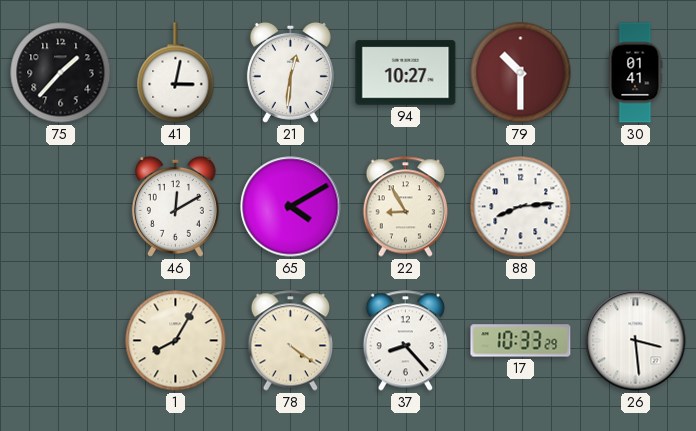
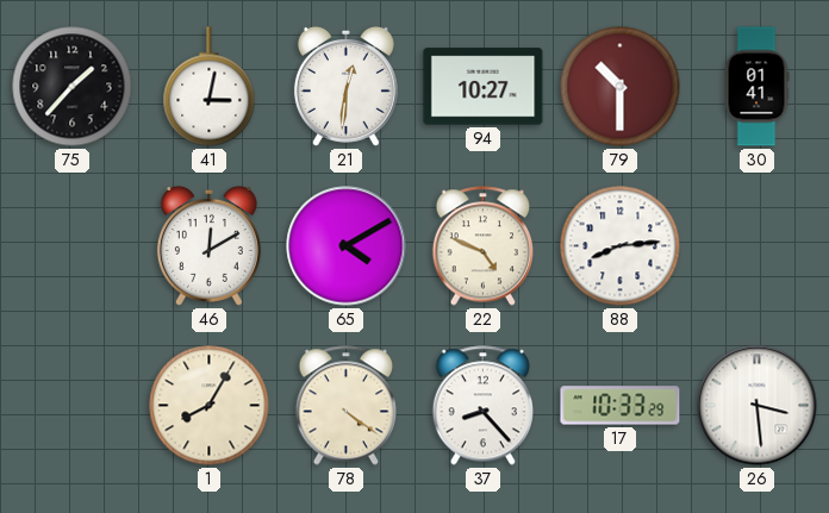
22: 8:55 -> 4:49
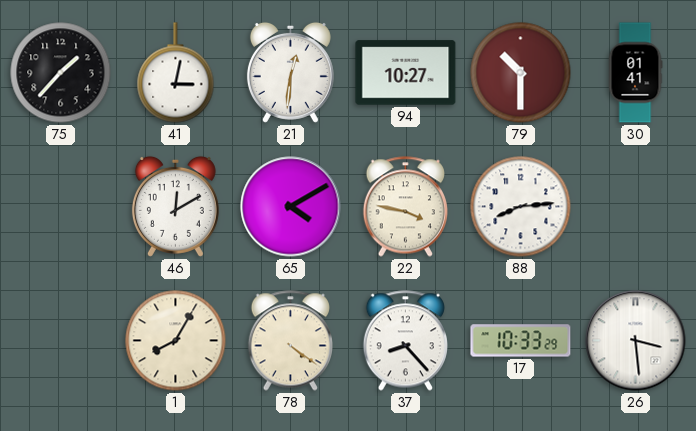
22: 4:49 -> 3:47
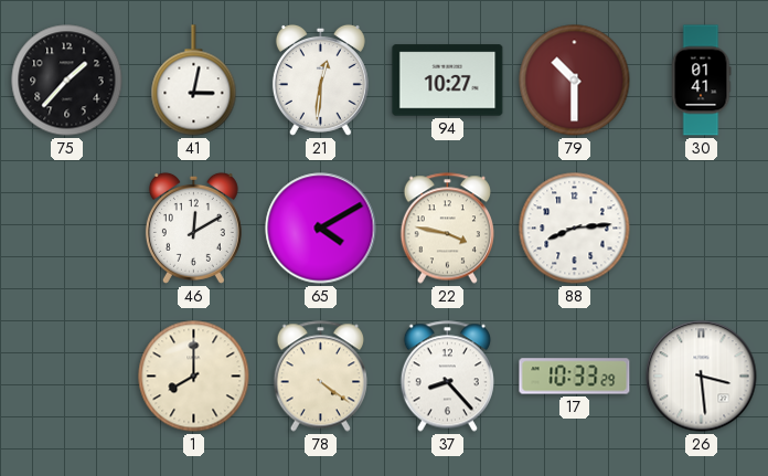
1: 8:05 -> 8:00
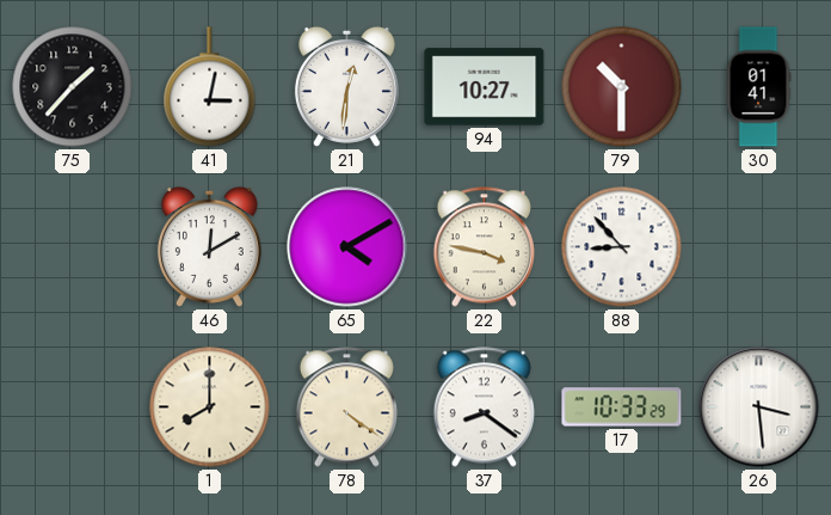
88: 8:14 -> 8:53
37: 8:23 -> 8:21
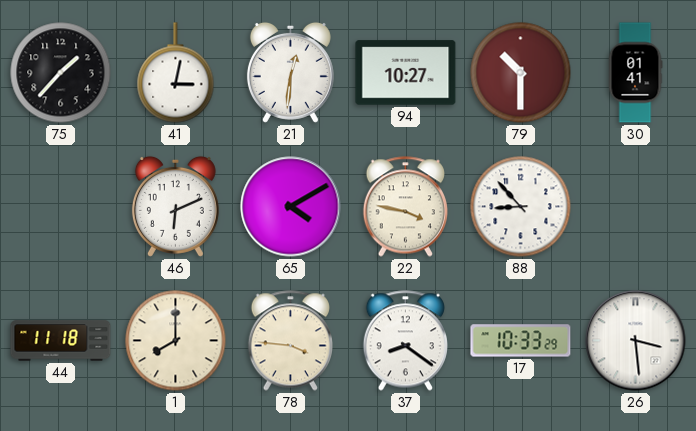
46: 12:10 -> 6:11
44: none -> 11:18
78: 4:21 -> 3:46
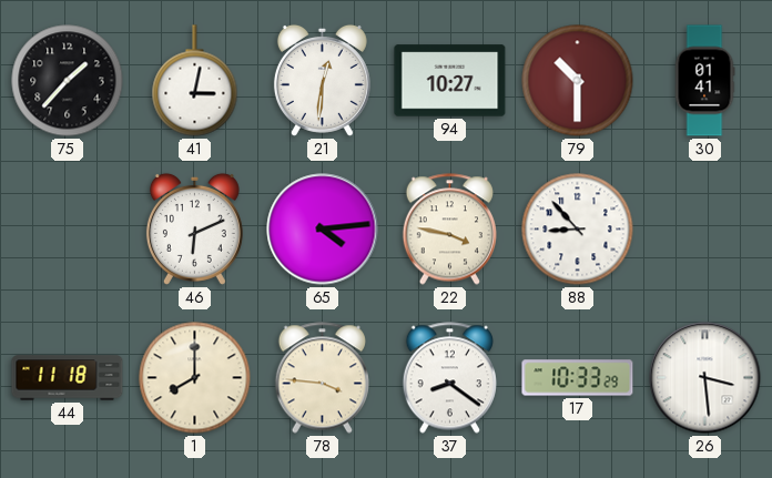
65: 4:10 -> 4:14
